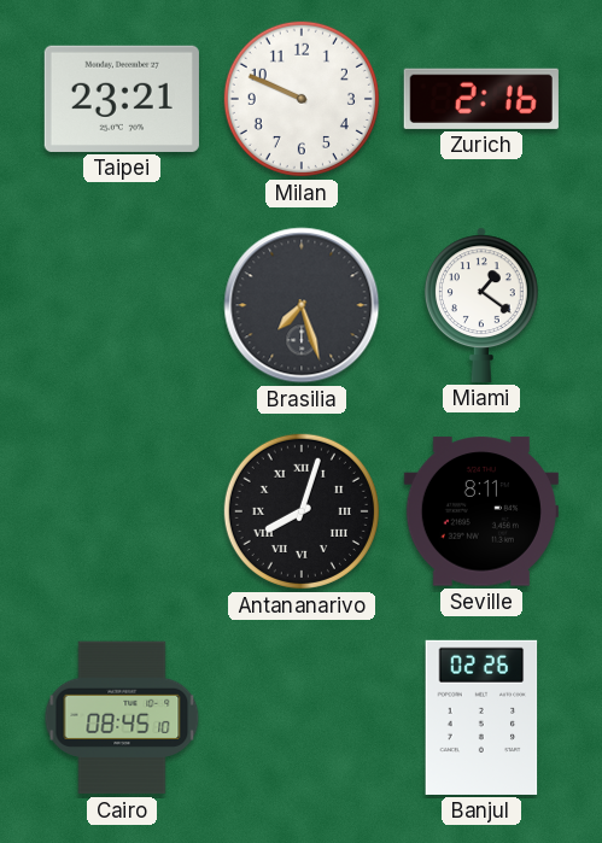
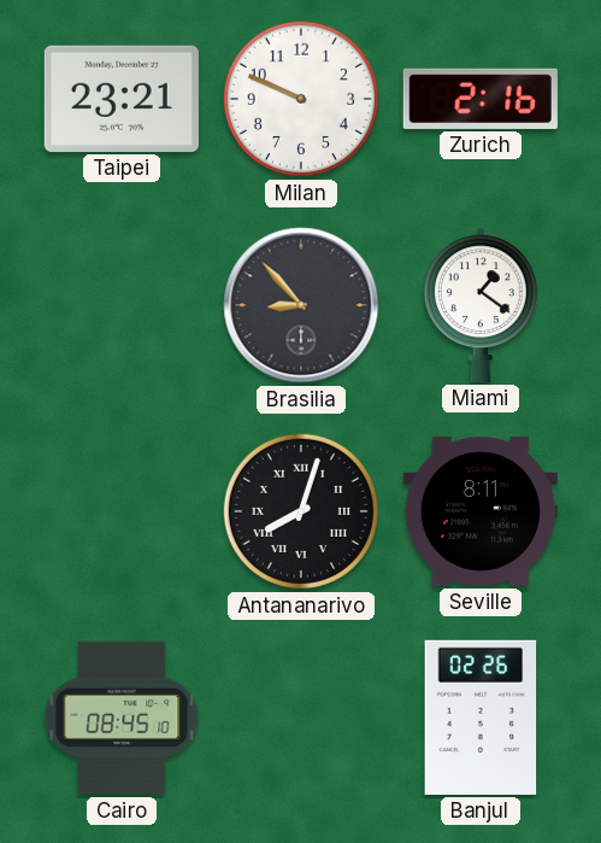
Brasilia: 7:27 -> 8:53
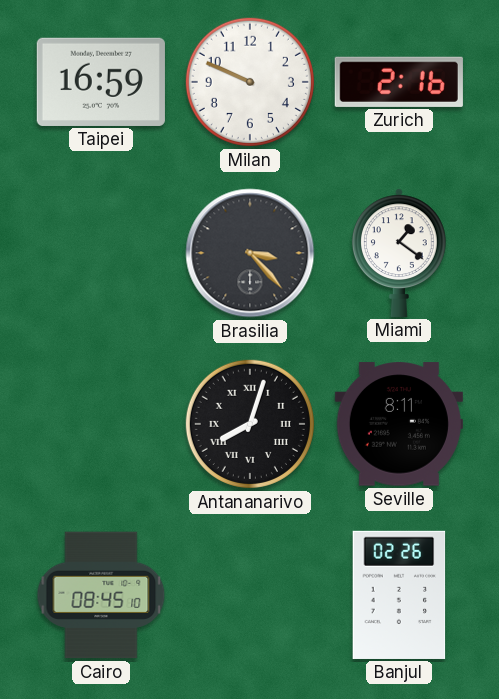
Taipei: 23:21 -> 16:59
Brasilia: 8:53 -> 3:23
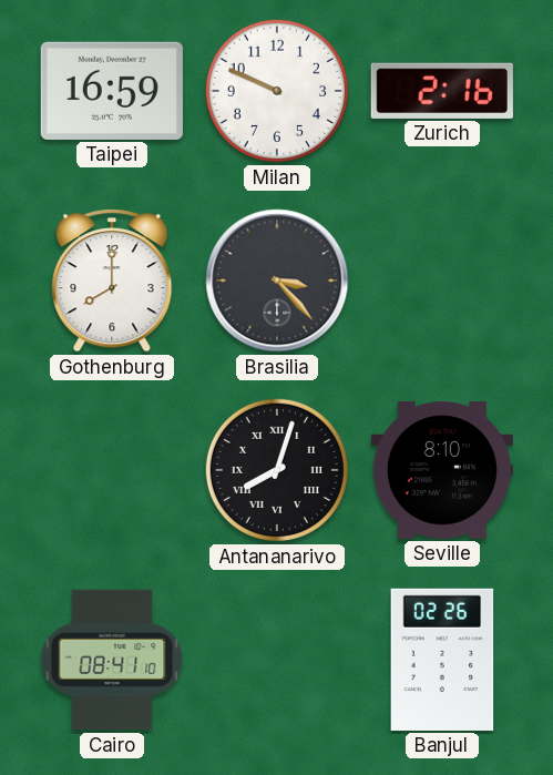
Gothenburg: none -> 8:00
Miami: 1:21 -> none
Seville: 8:11 -> 8:10
Cairo: 08:45 -> 08:41
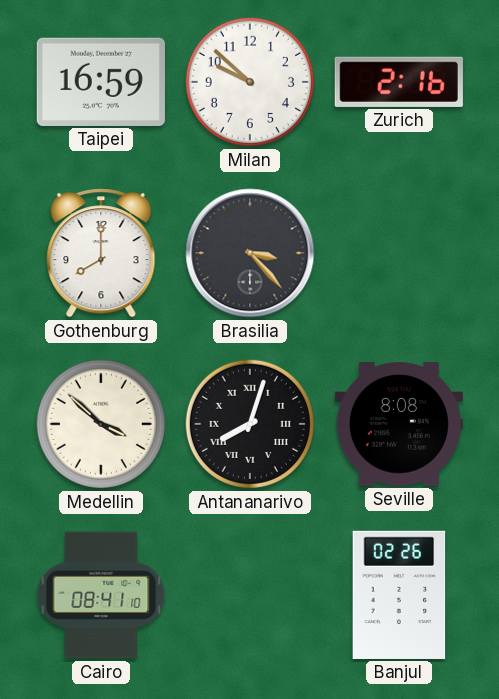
Milan: 9:49 -> 9:52
Medellin: none -> 3:52
Seville: 8:10 -> 8:08
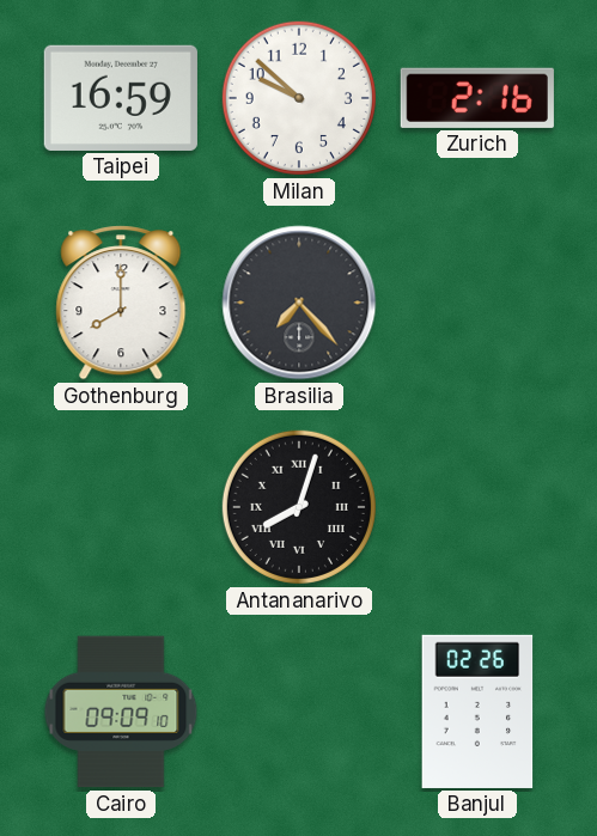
Brasilia: 3:23 -> 7:23
Medellin: 3:52 -> none
Seville: 8:08 -> none
Cairo: 08:41 -> 09:09
